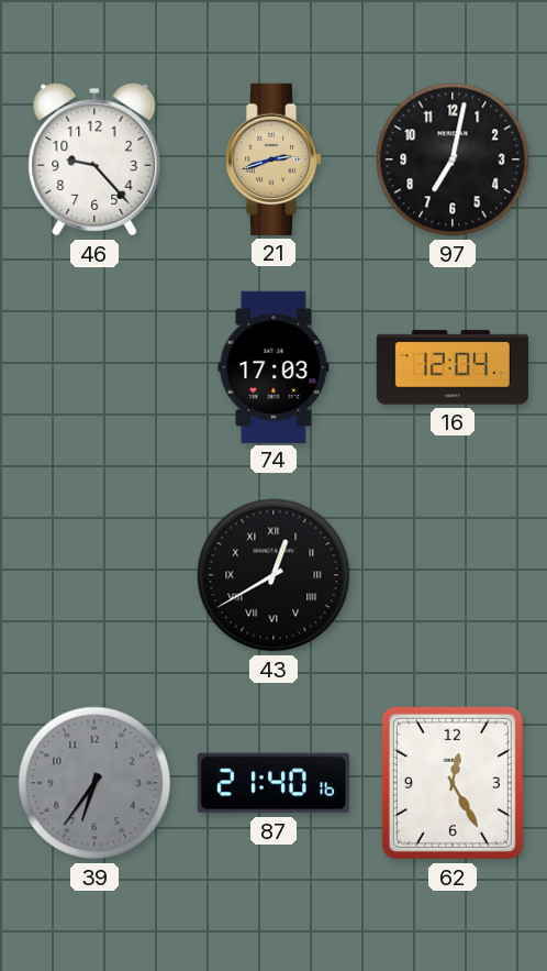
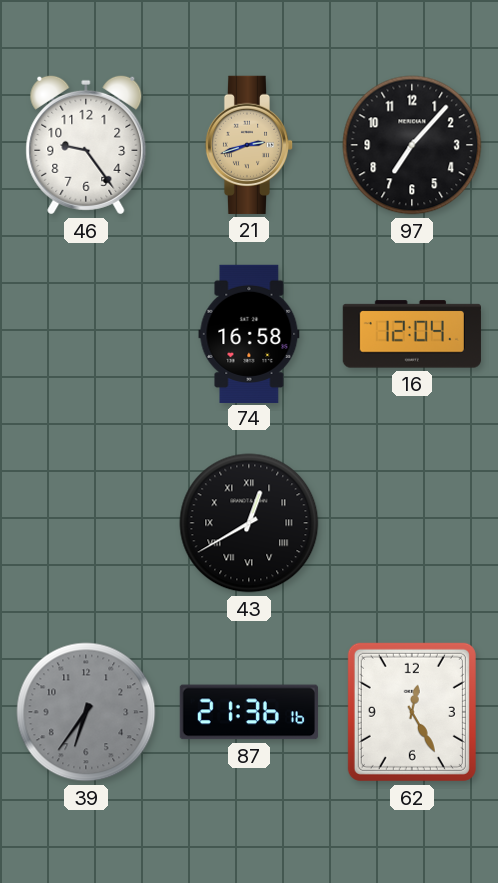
46: 9:23 -> 9:24
97: 7:02 -> 7:07
74: 17:03 -> 16:58
87: 21:40 -> 21:36
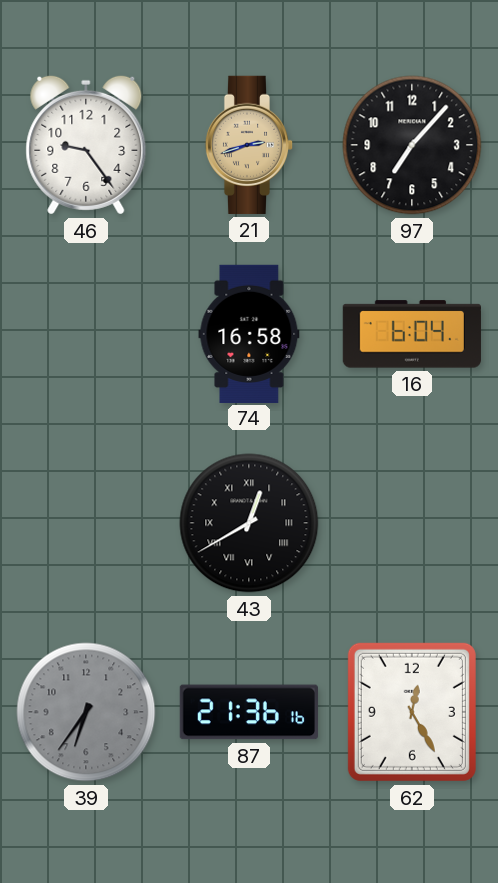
16: 12:04 -> 6:04
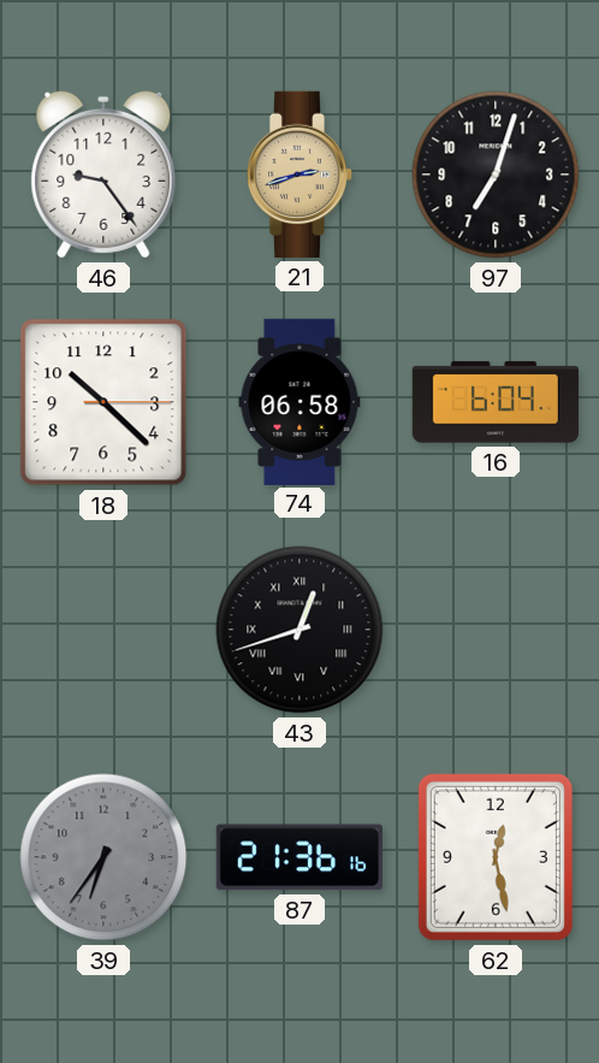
97: 7:07 -> 7:03
18: none -> 10:22
74: 16:58 -> 06:58
43: 12:40 -> 12:42
62: 12:25 -> 12:28
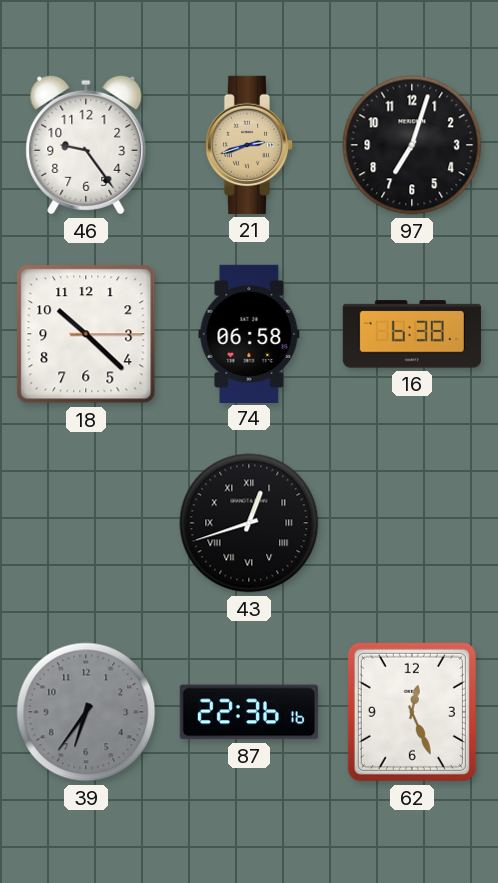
16: 6:04 -> 6:38
87: 21:36 -> 22:36
62: 12:28 -> 12:26
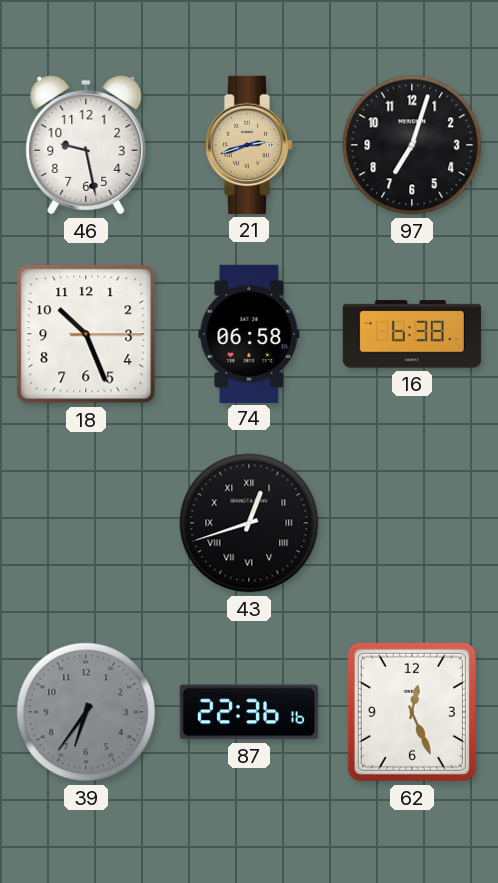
46: 9:24 -> 9:28
18: 10:22 -> 10:26
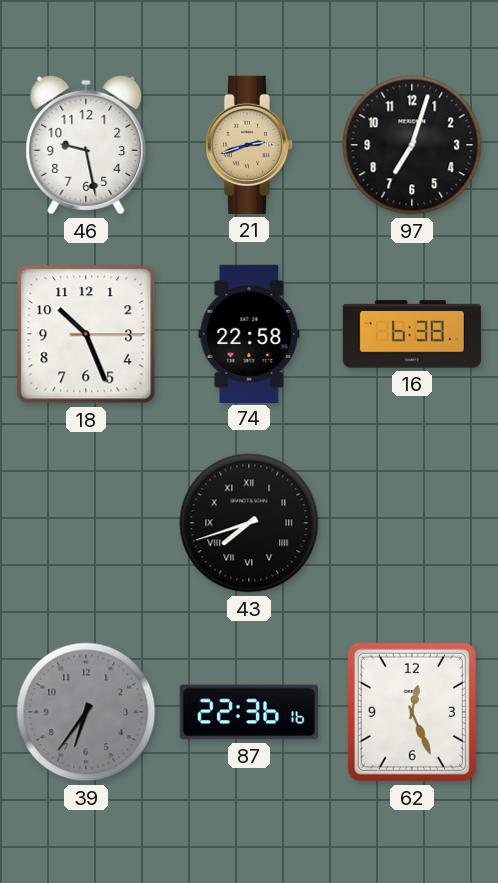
74: 06:58 -> 22:58
43: 12:42 -> 7:42
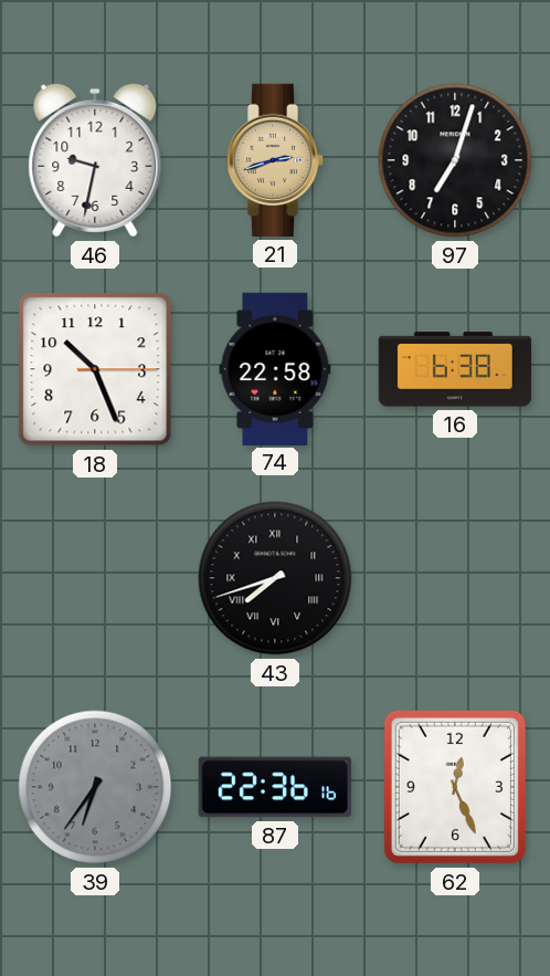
46: 9:28 -> 9:32
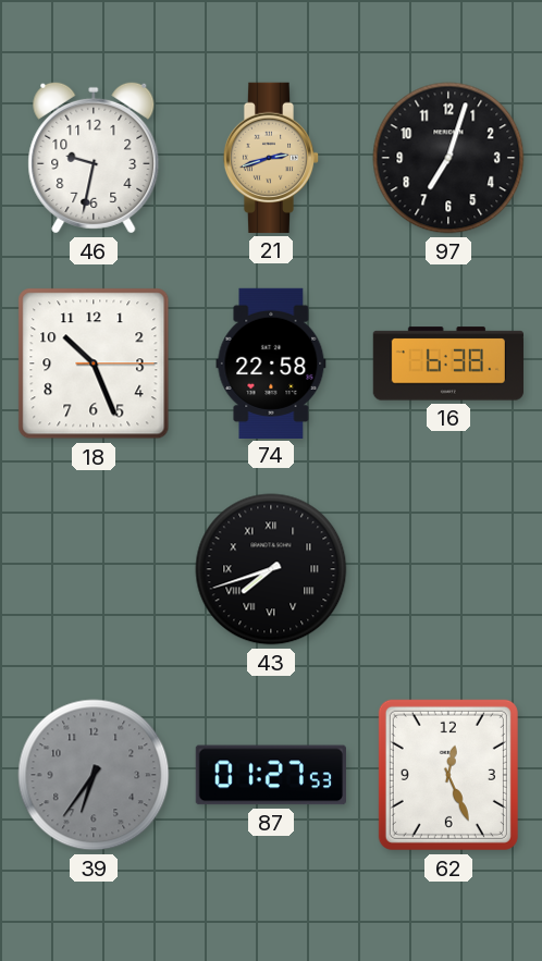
87: 22:36 -> 01:27
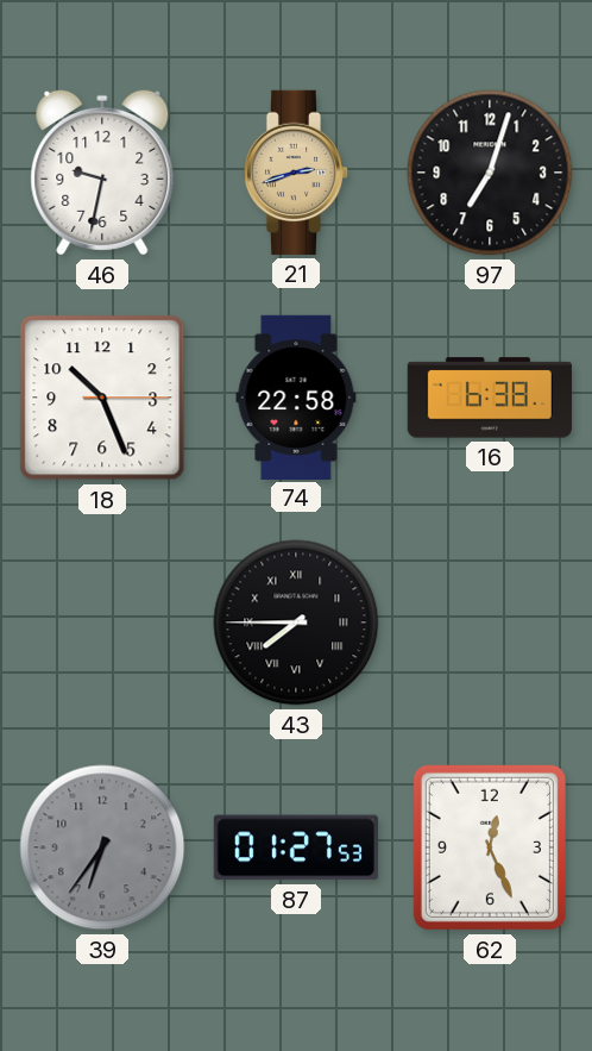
43: 7:42 -> 7:45
